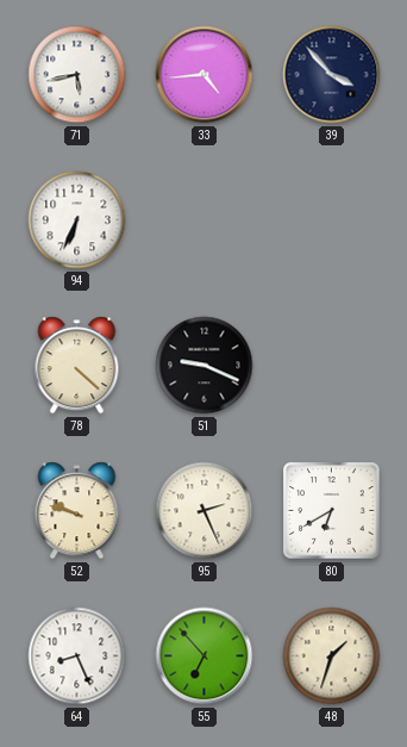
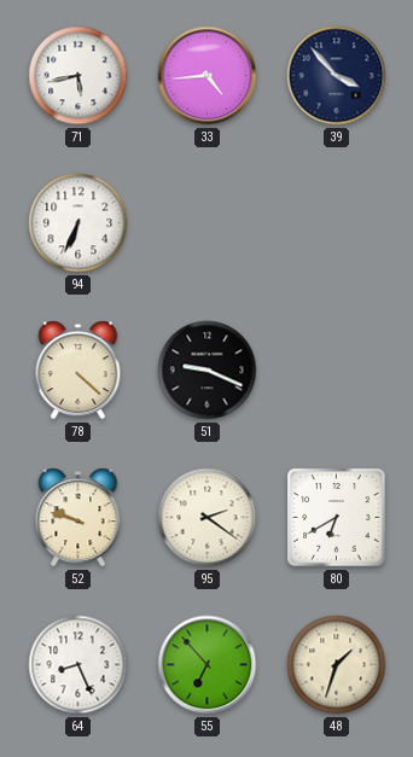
95: 2:26 -> 2:21
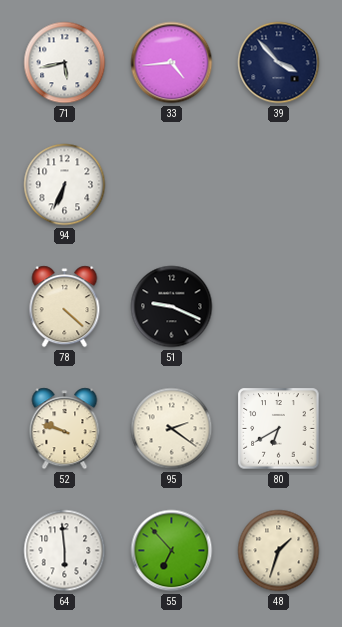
64: 8:26 -> 5:59
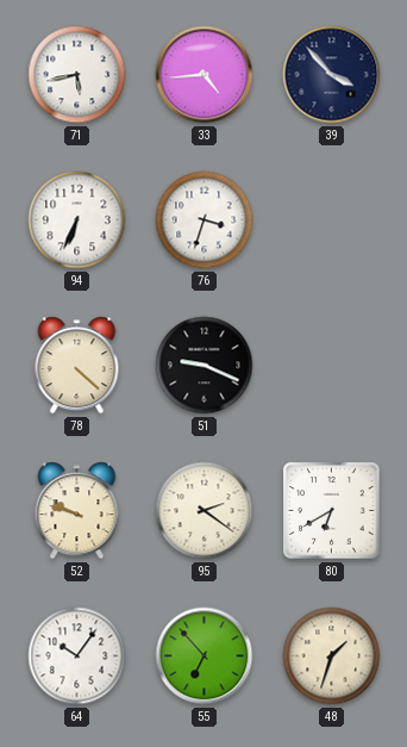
76: none -> 3:33
64: 5:59 -> 10:06
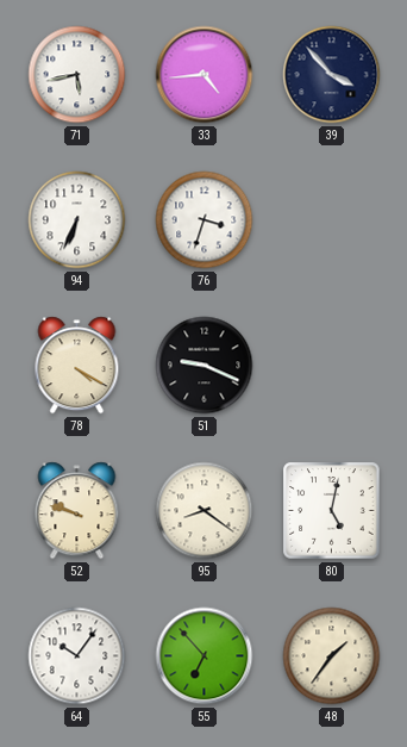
78: 4:22 -> 4:20
95: 2:21 -> 8:21
80: 6:40 -> 5:02
48: 1:33 -> 1:36
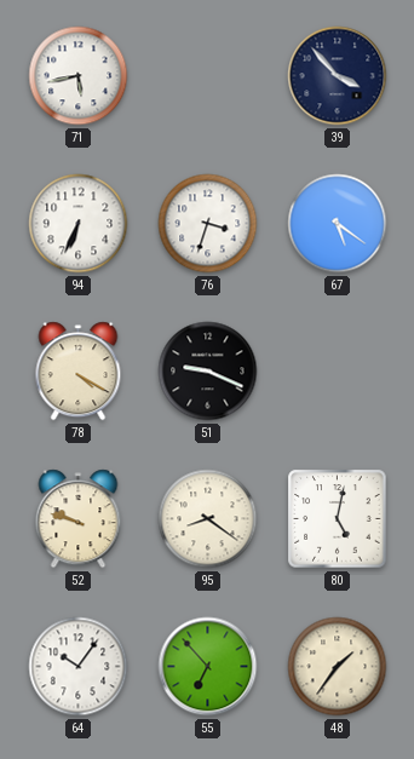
33: 4:44 -> none
67: none -> 5:21
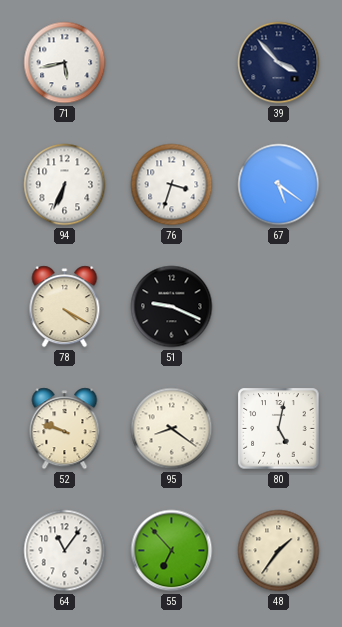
64: 10:06 -> 11:06
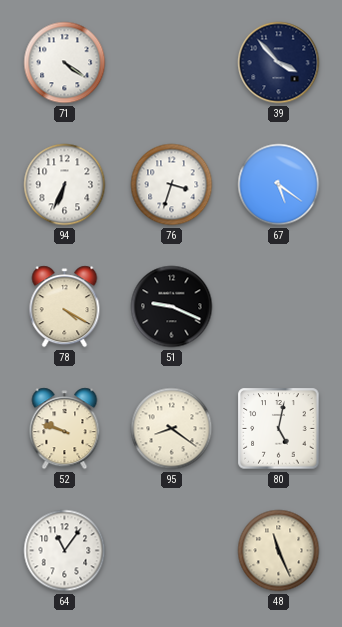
71: 5:43 -> 4:21
55: 6:53 -> none
48: 1:36 -> 11:26
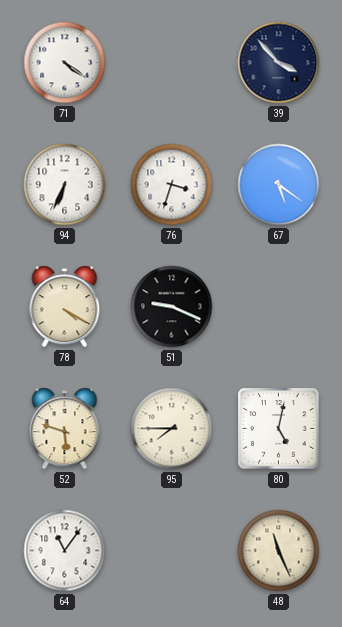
52: 9:48 -> 5:48
95: 8:21 -> 7:45
